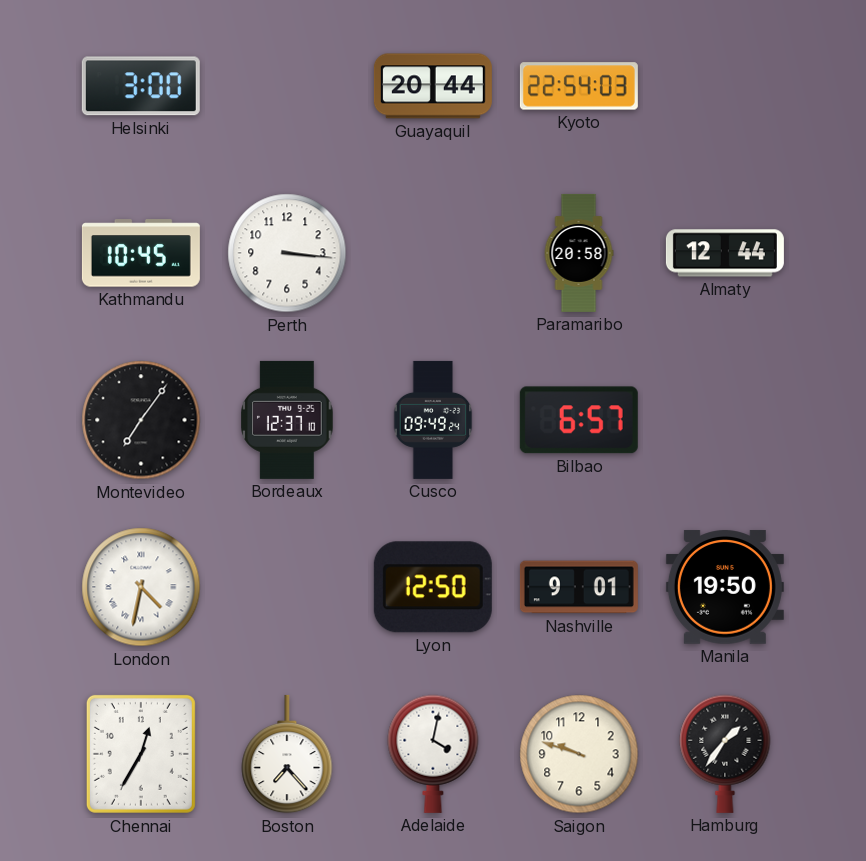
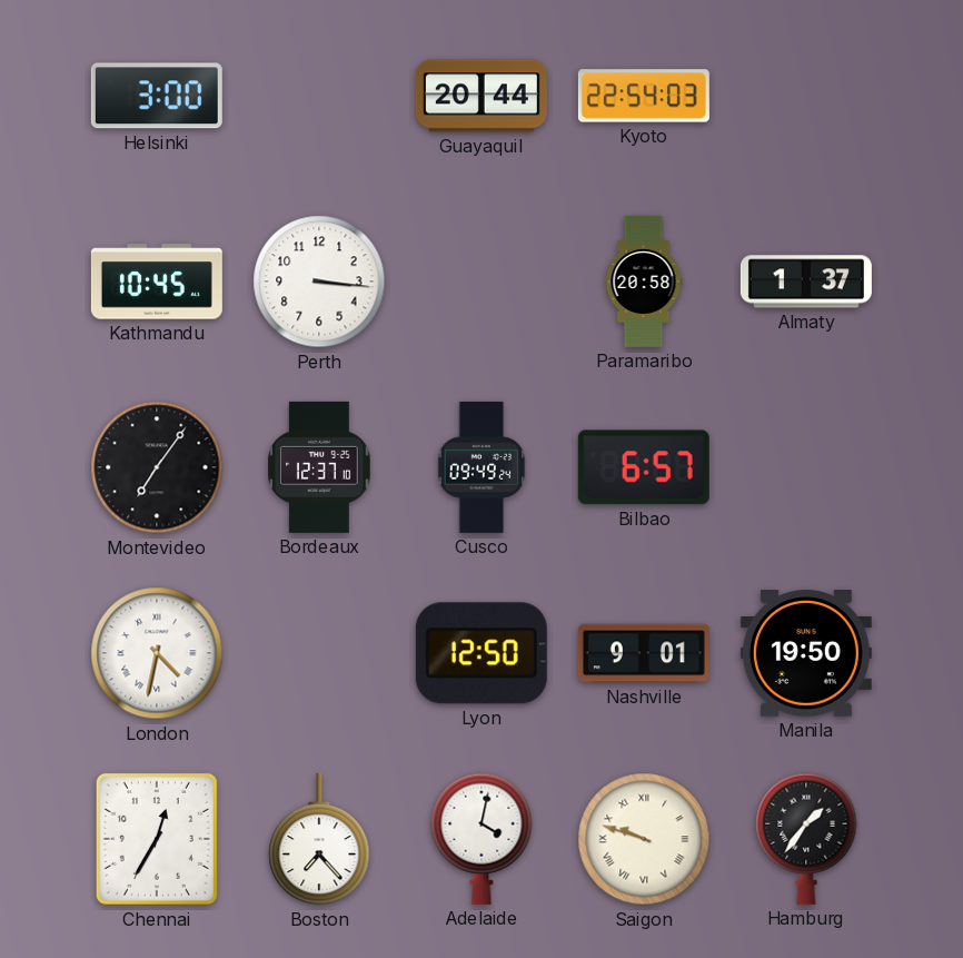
Almaty: 12:44 -> 1:37
Saigon numerals: Arabic -> Roman
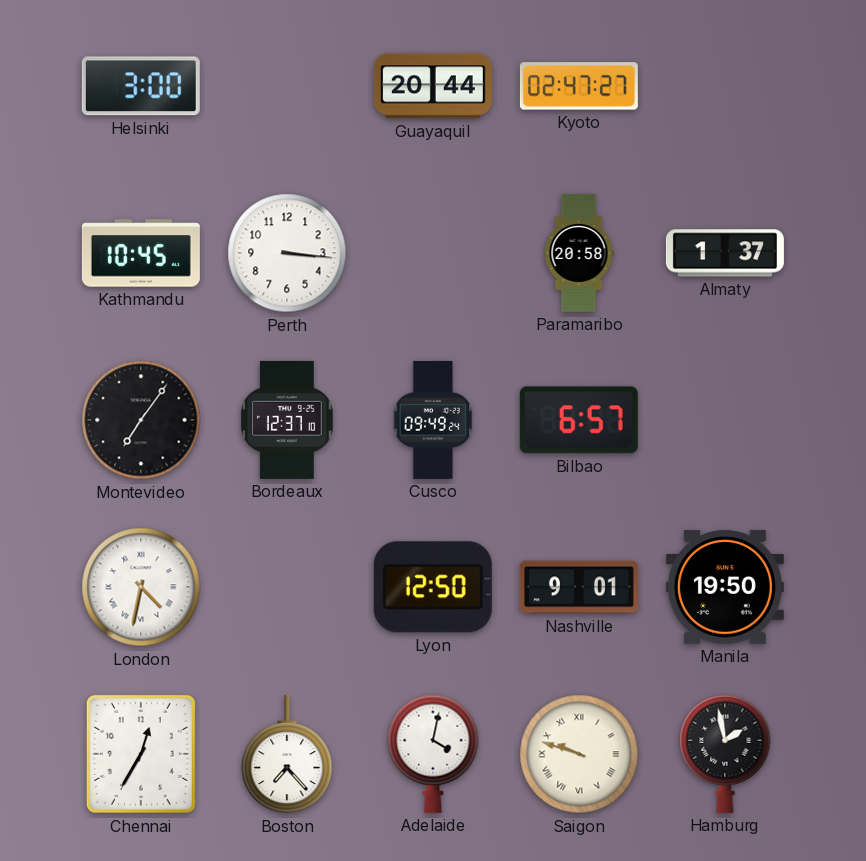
Kyoto: 22:54 -> 02:47
Hamburg: 1:36 -> 1:58
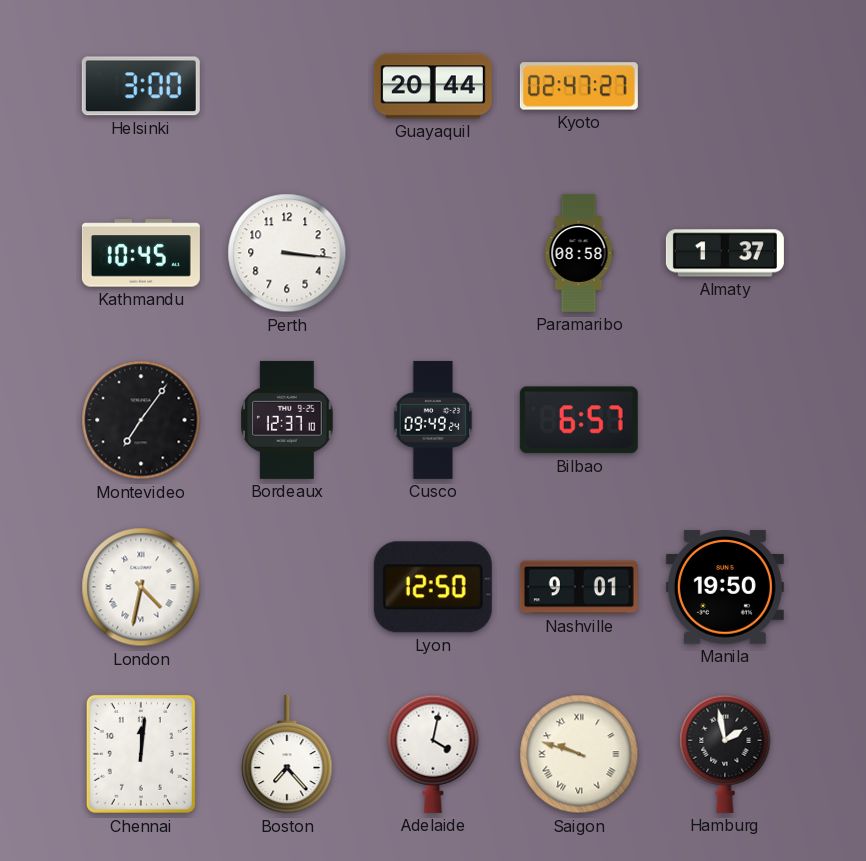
Paramaribo: 20:58 -> 08:58
Chennai: 12:35 -> 12:01
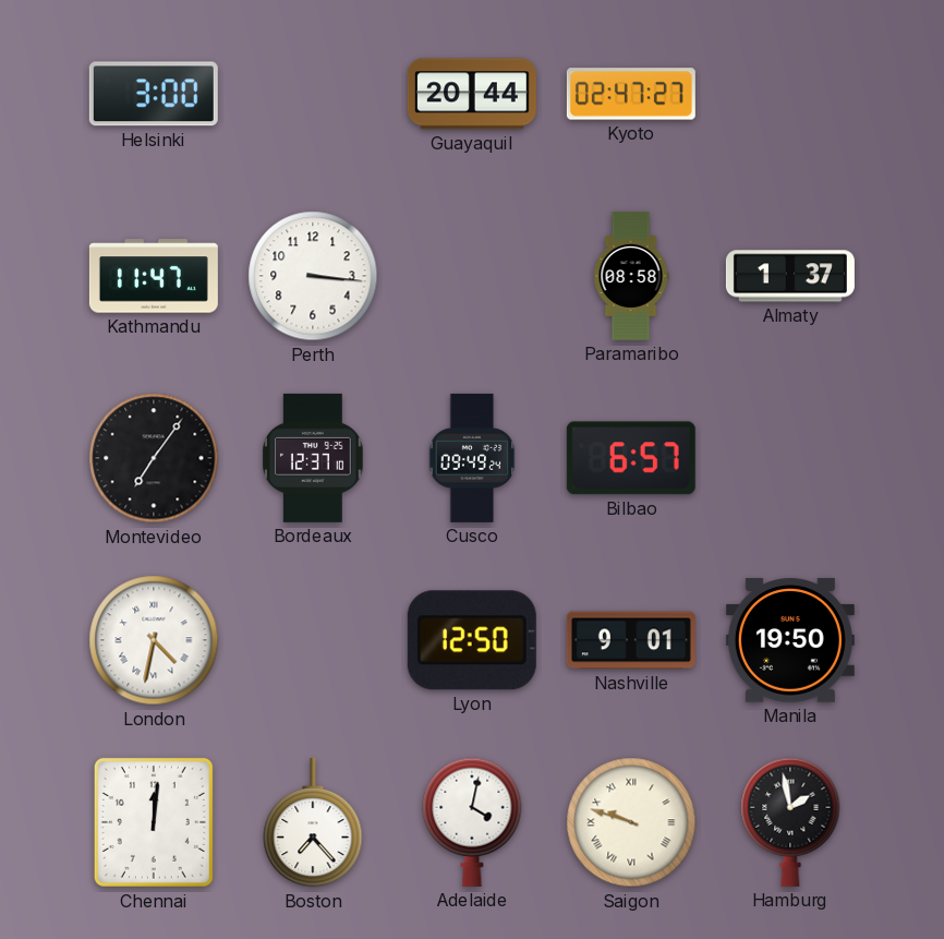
Kathmandu: 10:45 -> 11:47
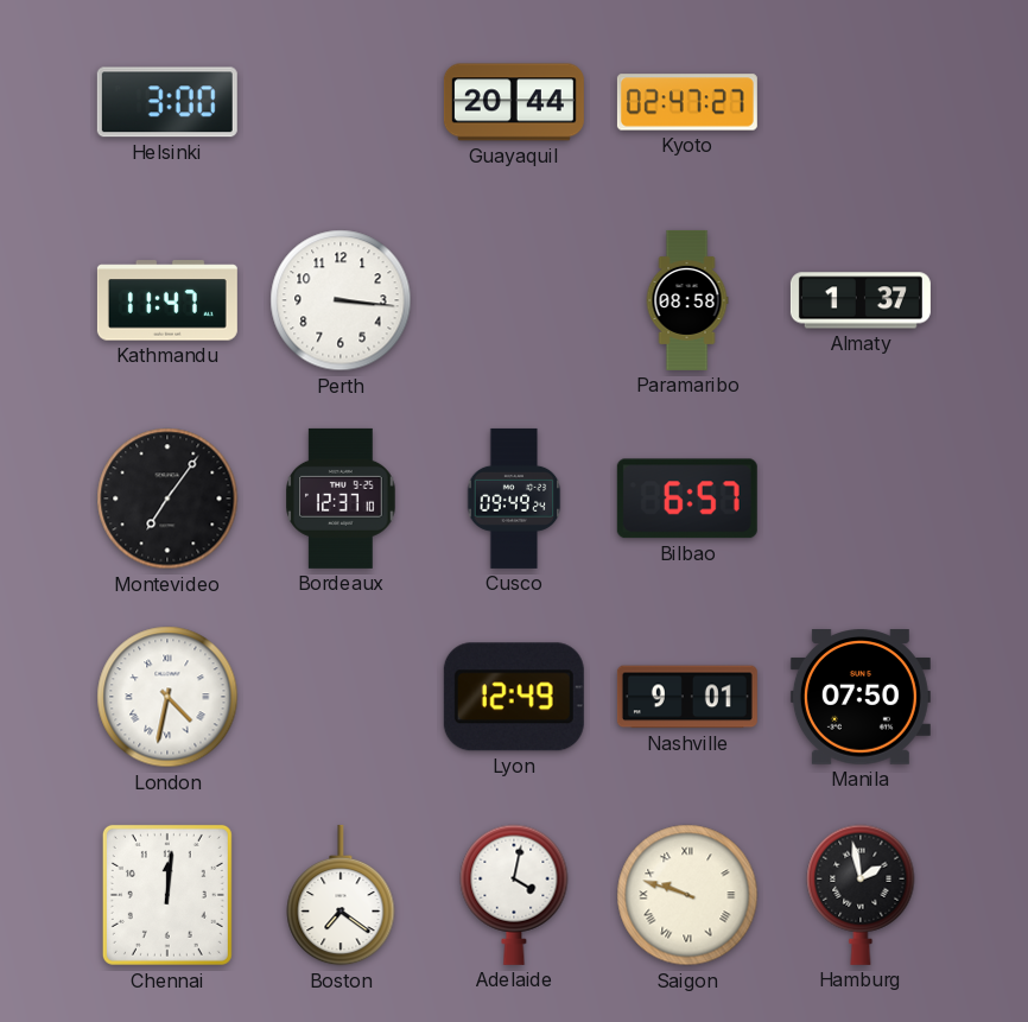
Lyon: 12:50 -> 12:49
Manila: 19:50 -> 07:50
Boston: 7:23 -> 7:21
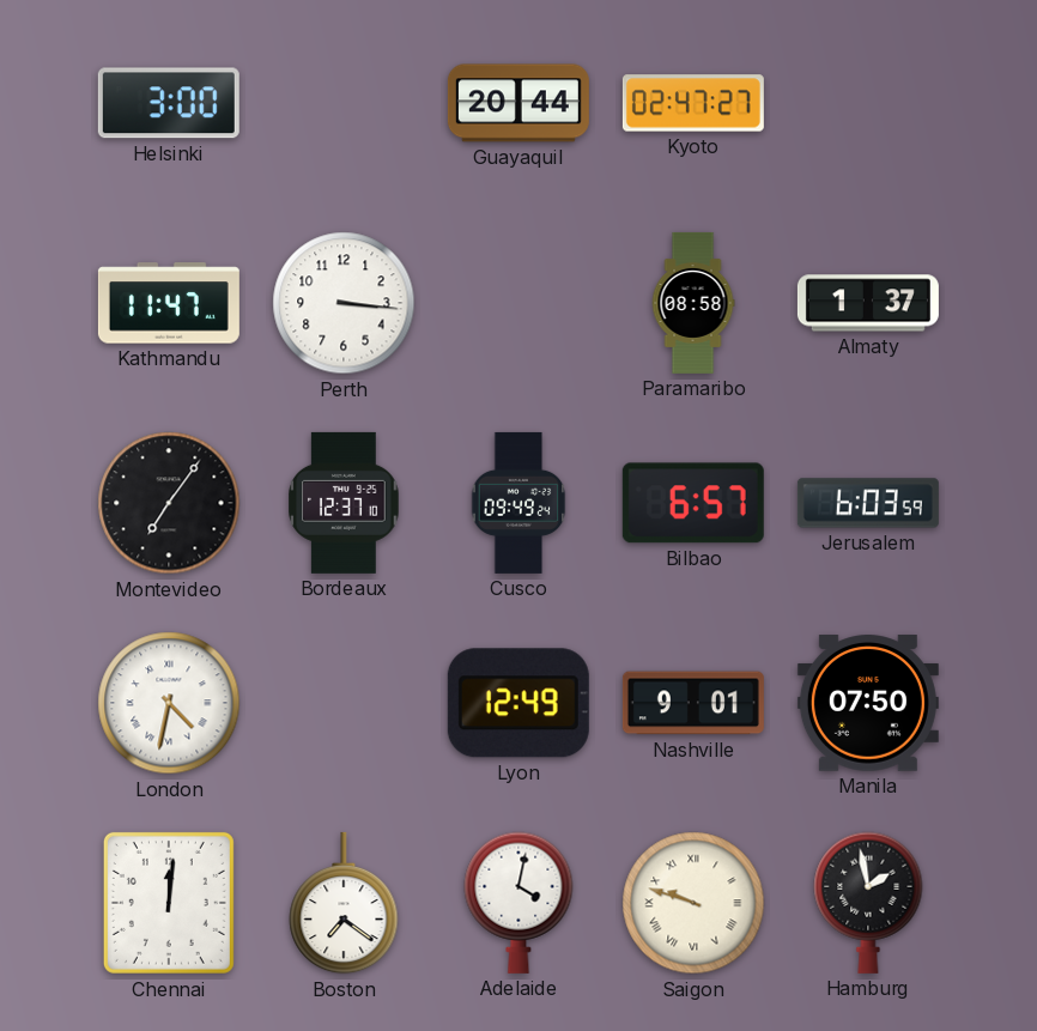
Jerusalem: none -> 6:03
